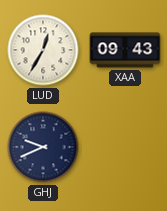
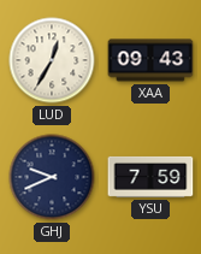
YSU: none -> 7:59
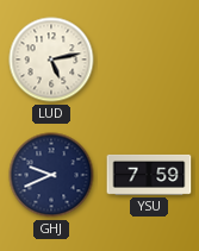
LUD: 12:35 -> 5:13
XAA: 09:43 -> none
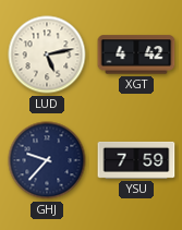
XGT: none -> 4:42
GHJ: 9:41 -> 9:37
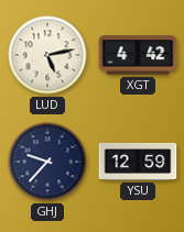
YSU: 7:59 -> 12:59
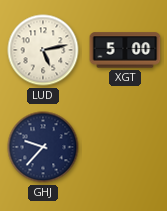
XGT: 4:42 -> 5:00
YSU: 12:59 -> none
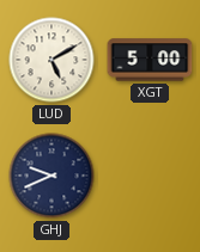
LUD: 5:13 -> 5:10
GHJ: 9:37 -> 9:41
